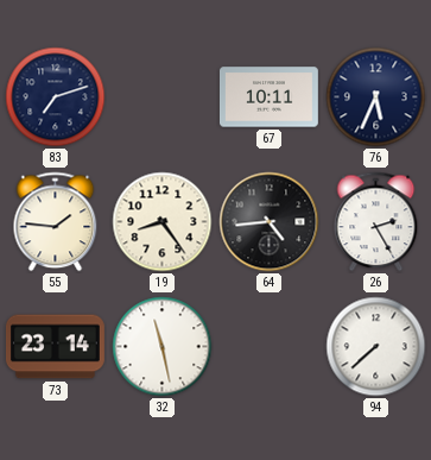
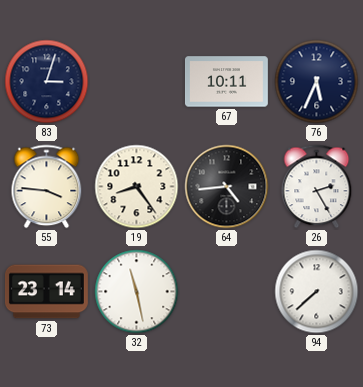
83: 7:12 -> 3:03
55: 1:46 -> 3:46
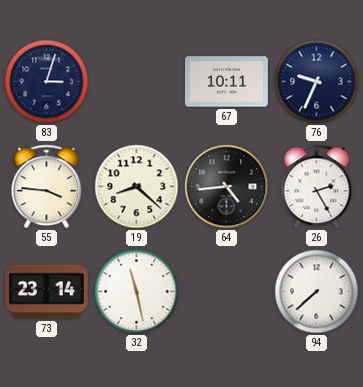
76: 5:34 -> 9:34
19: 8:24 -> 8:22
